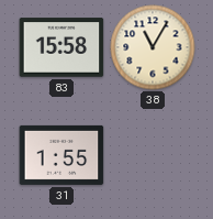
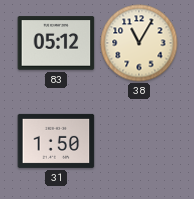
83: 15:58 -> 05:12
31: 1:55 -> 1:50
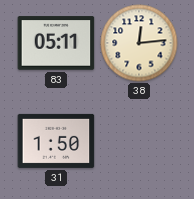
83: 05:12 -> 05:11
38: 11:05 -> 12:14
